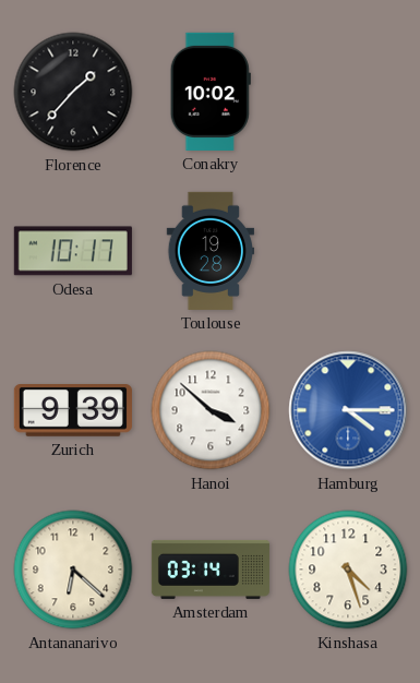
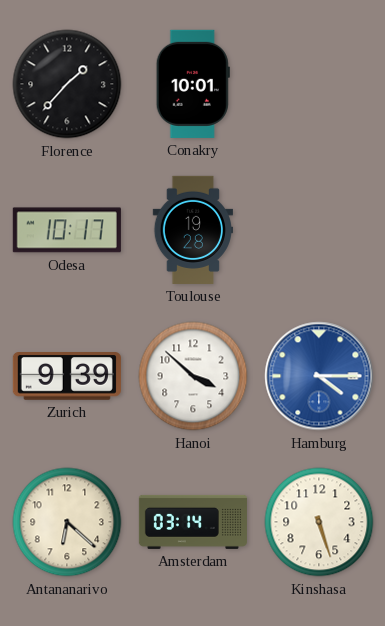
Conakry: 10:02 -> 10:01
Kinshasa: 4:27 -> 5:27
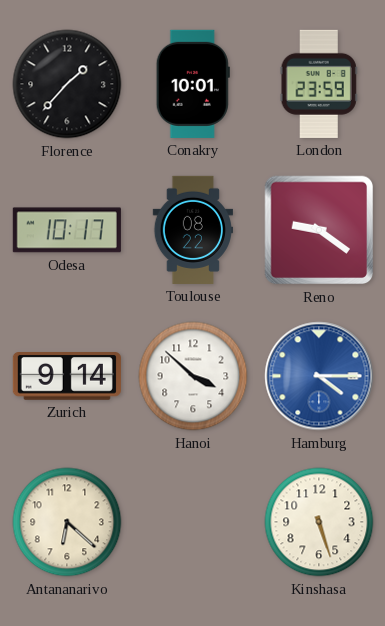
London: none -> 23:59
Toulouse: 19:28 -> 08:22
Reno: none -> 9:21
Zurich: 9:39 -> 9:14
Amsterdam: 03:14 -> none
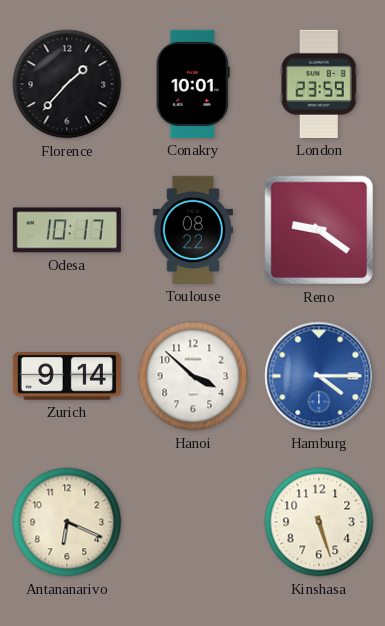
Antananarivo: 6:22 -> 6:19
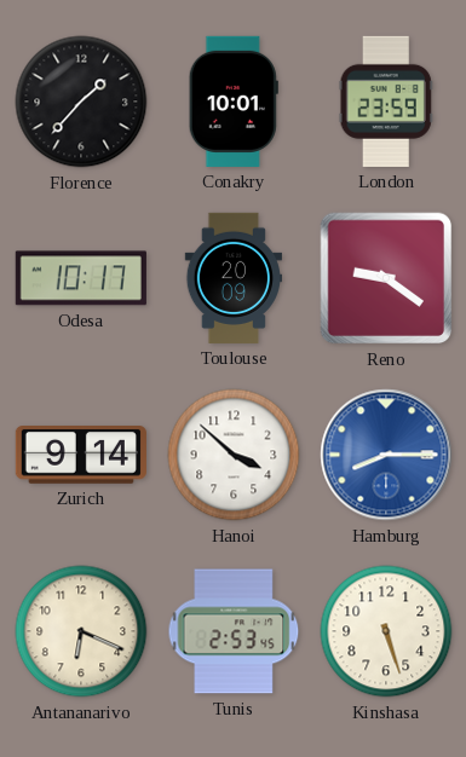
Toulouse: 08:22 -> 20:09
Hamburg: 4:15 -> 8:15
Tunis: none -> 2:53
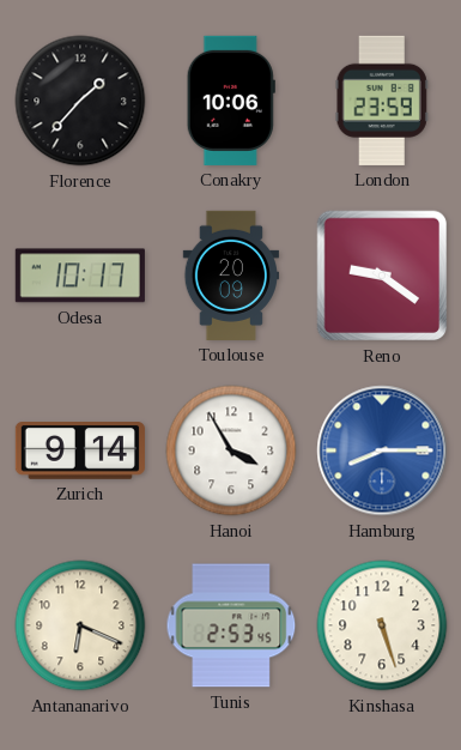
Conakry: 10:01 -> 10:06
Hanoi: 3:52 -> 3:55
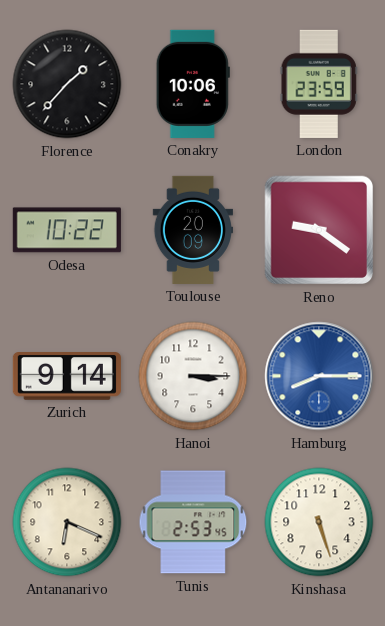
Odesa: 10:17 -> 10:22
Hanoi: 3:55 -> 3:15
